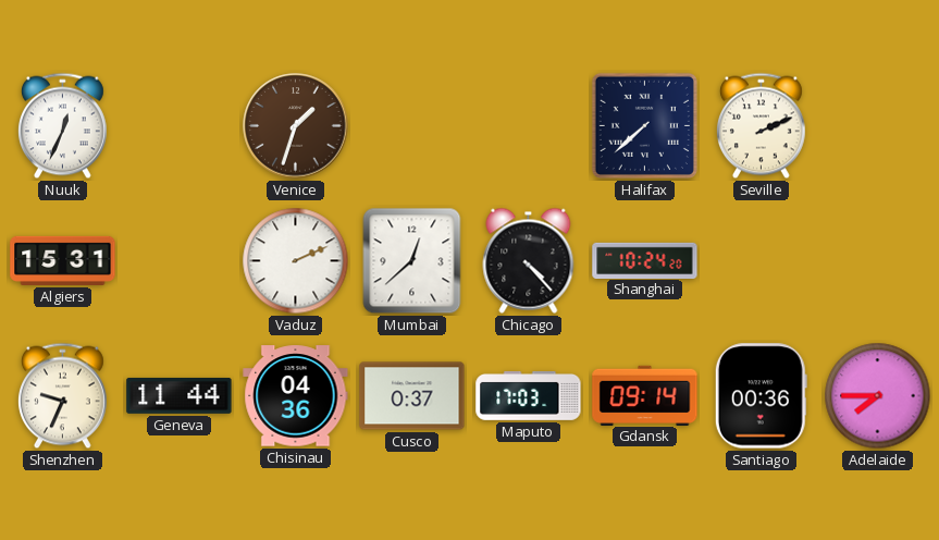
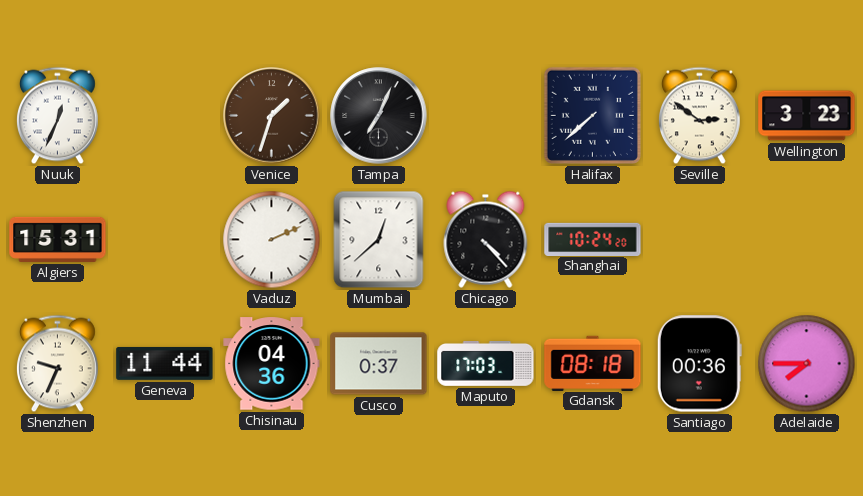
Tampa: none -> 7:04
Seville: 2:11 -> 2:51
Wellington: none -> 3:23
Gdansk: 09:14 -> 08:18
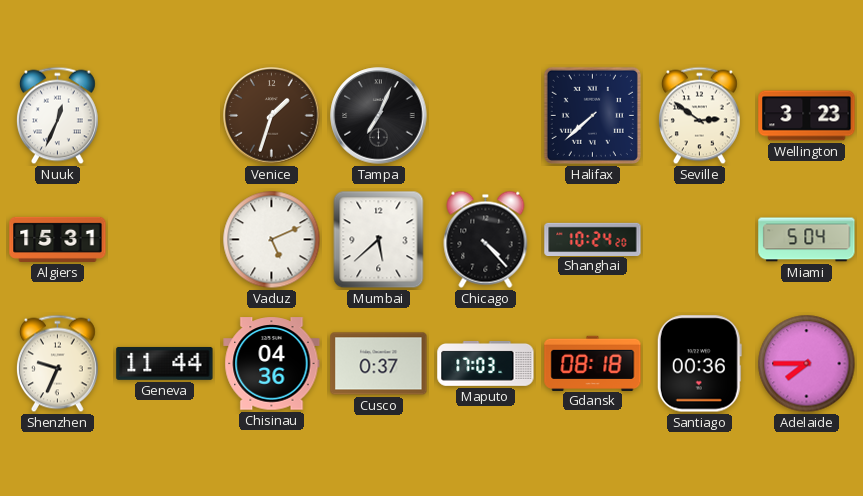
Vaduz: 2:11 -> 5:11
Mumbai: 12:38 -> 5:38
Miami: none -> 5:04
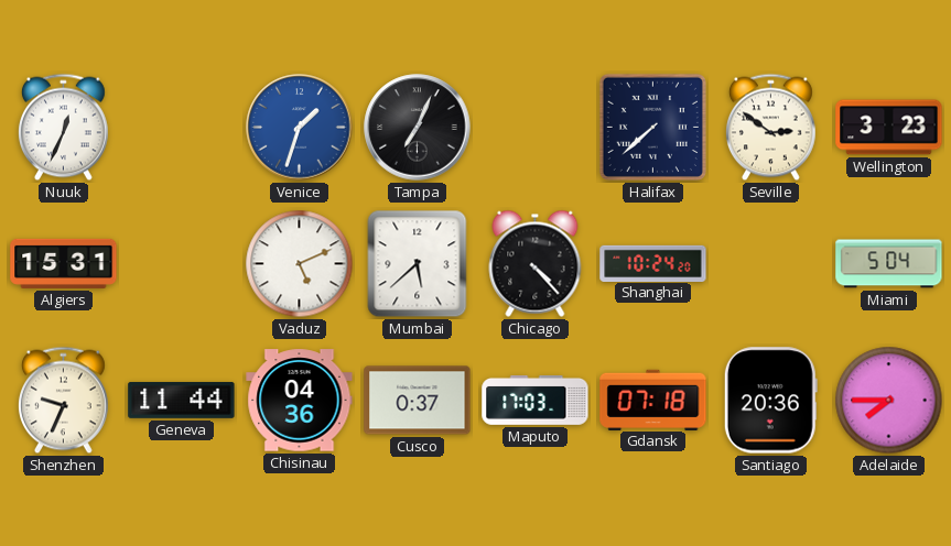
Venice dial: brown -> blue
Gdansk: 08:18 -> 07:18
Santiago: 00:36 -> 20:36
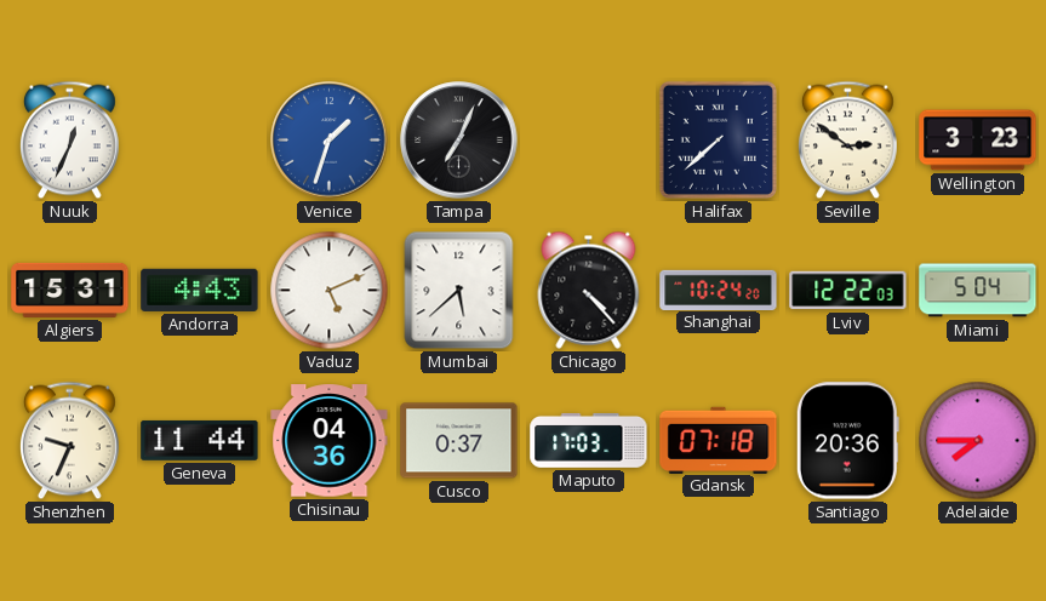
Andorra: none -> 4:43
Lviv: none -> 12:22
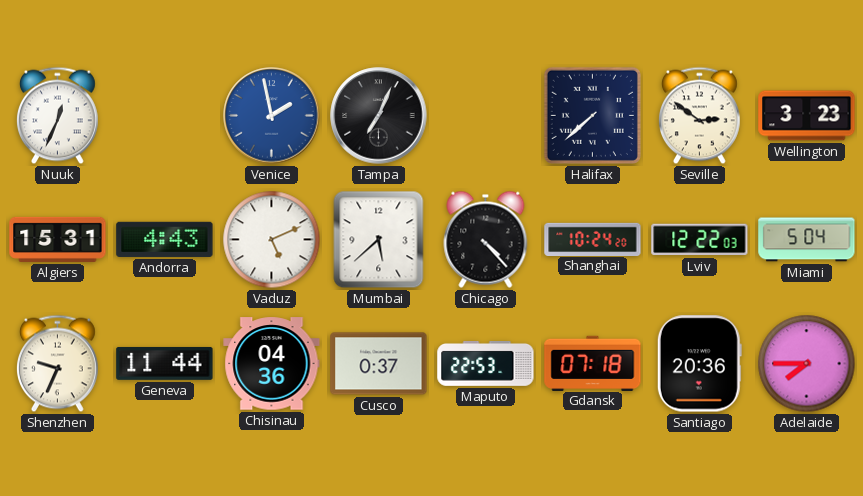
Venice: 1:33 -> 1:58
Maputo: 17:03 -> 22:53
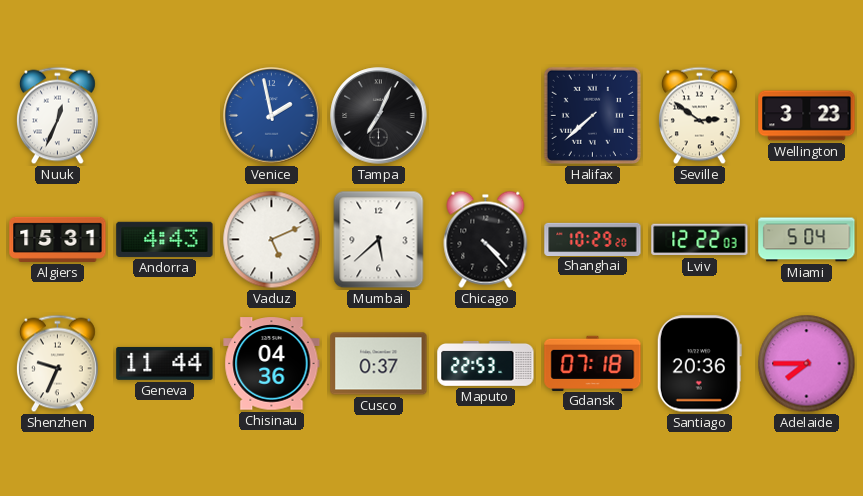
Shanghai: 10:24 -> 10:29
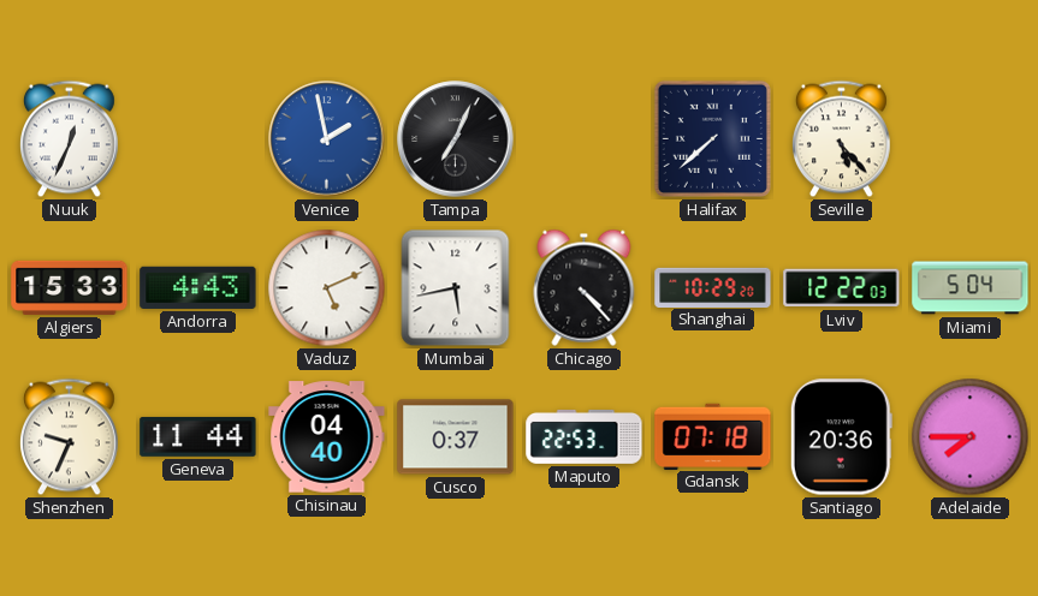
Seville: 2:51 -> 5:23
Wellington: 3:23 -> none
Algiers: 15:31 -> 15:33
Mumbai: 5:38 -> 5:43
Chisinau: 04:36 -> 04:40
